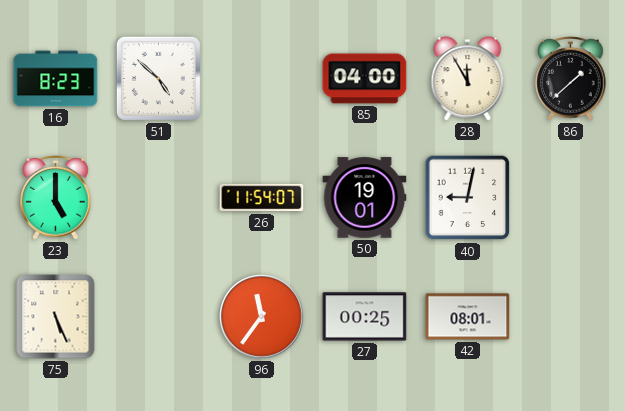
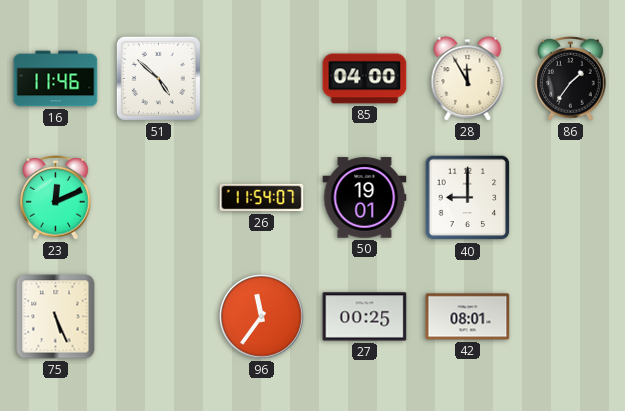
16: 8:23 -> 11:46
86: 1:38 -> 1:36
23: 5:00 -> 12:11
40: 9:02 -> 9:00
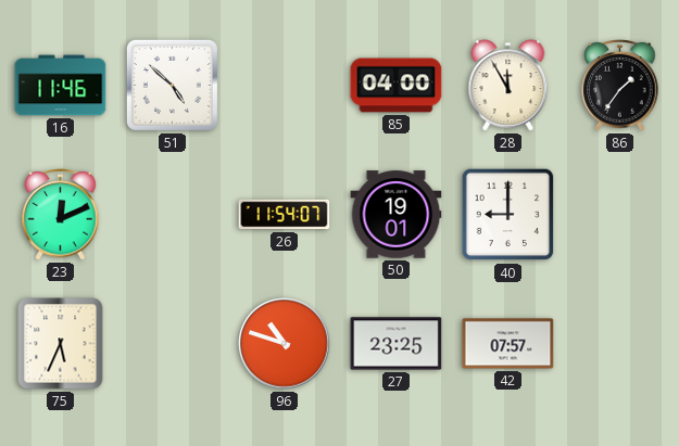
75: 5:26 -> 5:34
96: 11:36 -> 10:48
27: 00:25 -> 23:25
42: 08:01 -> 07:57
